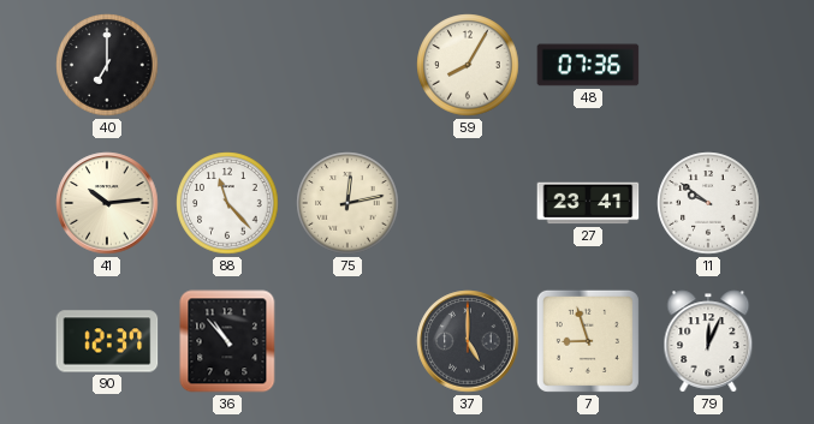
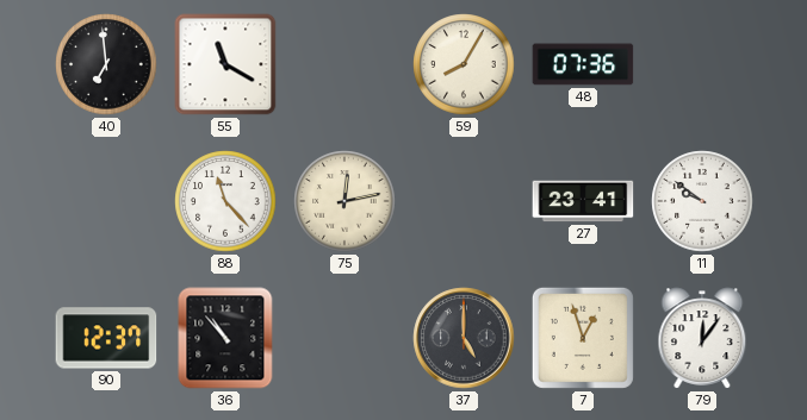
40: 7:00 -> 6:59
55: none -> 11:20
41: 10:14 -> none
7: 8:57 -> 12:57
79: 12:04 -> 12:06
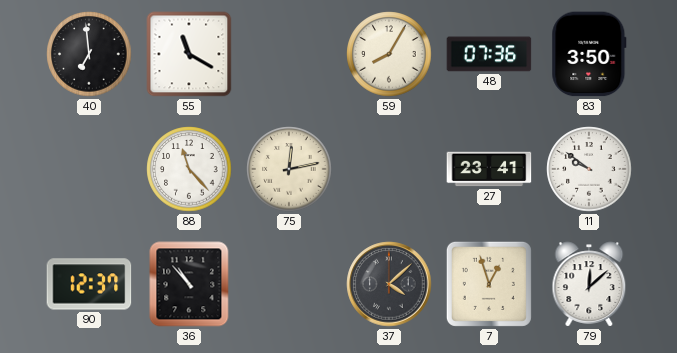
83: none -> 3:50
37: 5:00 -> 4:08
79: 12:06 -> 12:08
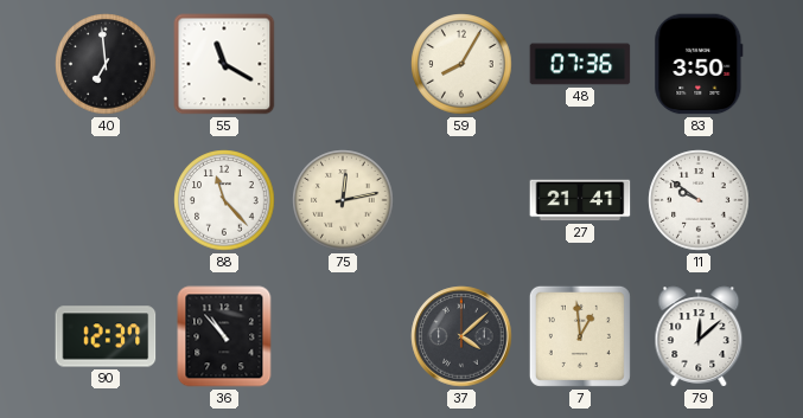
27: 23:41 -> 21:41
7: 12:57 -> 12:59
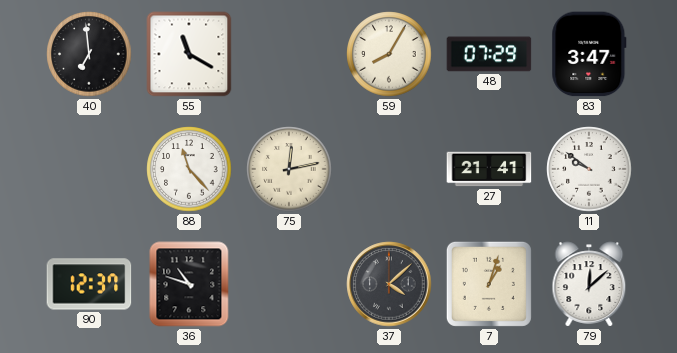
48: 07:36 -> 07:29
83: 3:50 -> 3:47
36: 10:53 -> 10:48
7: 12:59 -> 1:03
